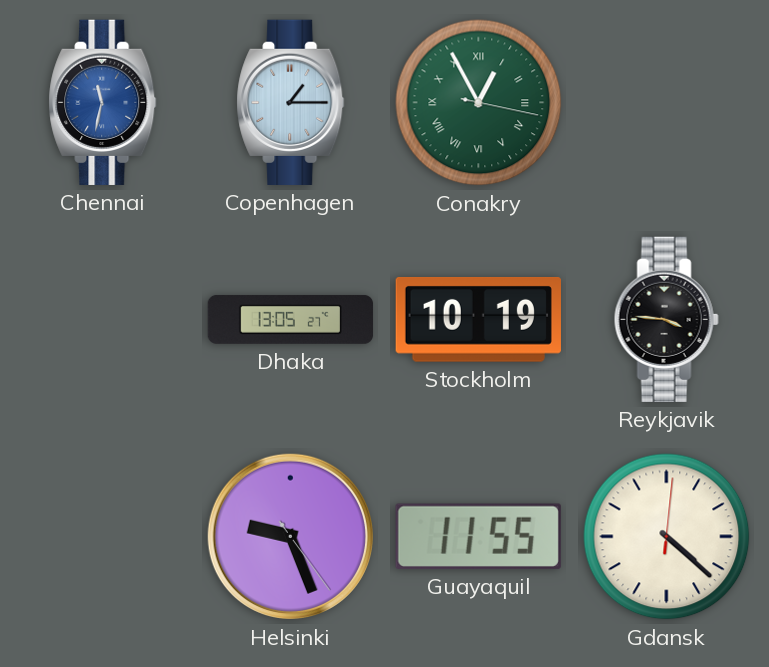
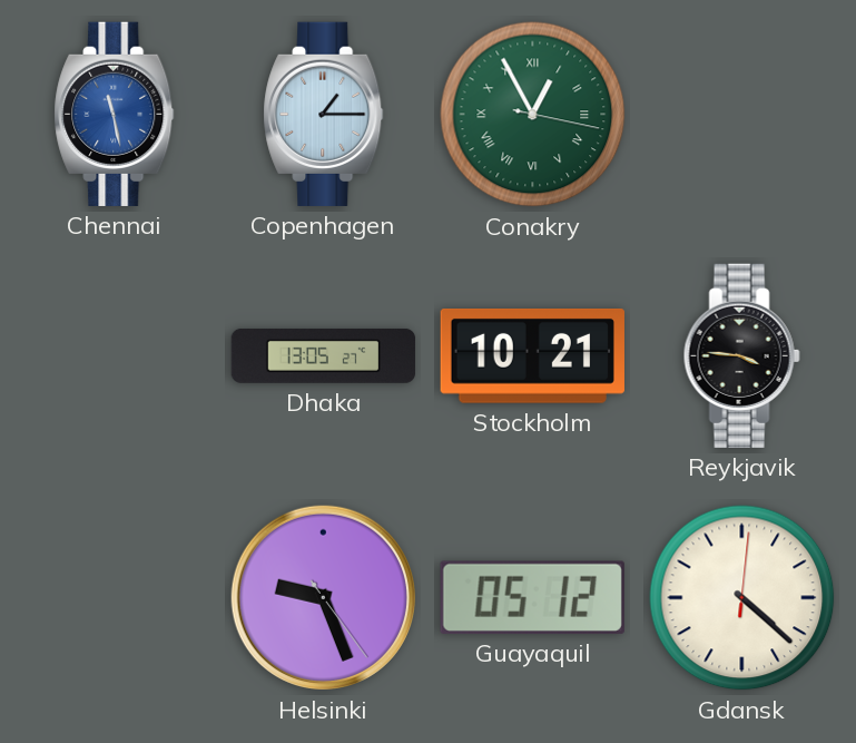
Chennai: 11:32 -> 11:28
Stockholm: 10:19 -> 10:21
Guayaquil: 11:55 -> 05:12
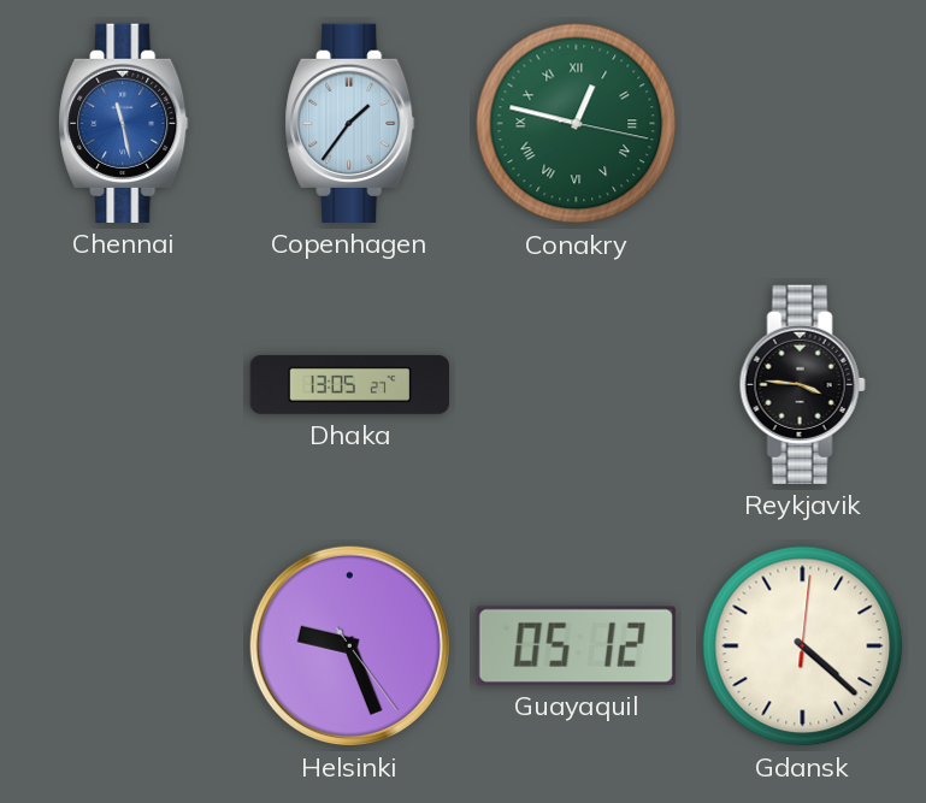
Copenhagen: 1:15 -> 1:36
Conakry: 12:55 -> 12:47
Stockholm: 10:21 -> none
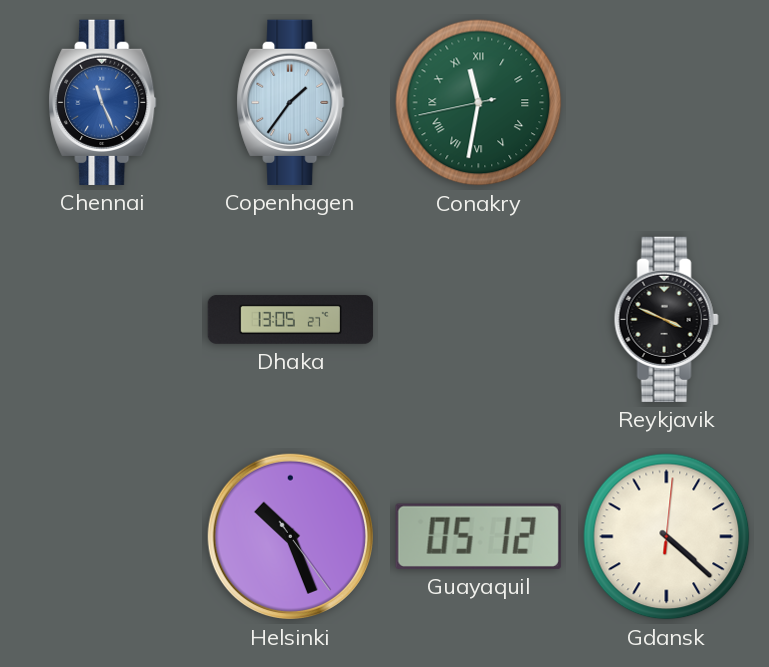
Chennai: 11:28 -> 11:26
Conakry: 12:47 -> 11:31
Reykjavik: 3:46 -> 3:49
Helsinki: 9:26 -> 10:26
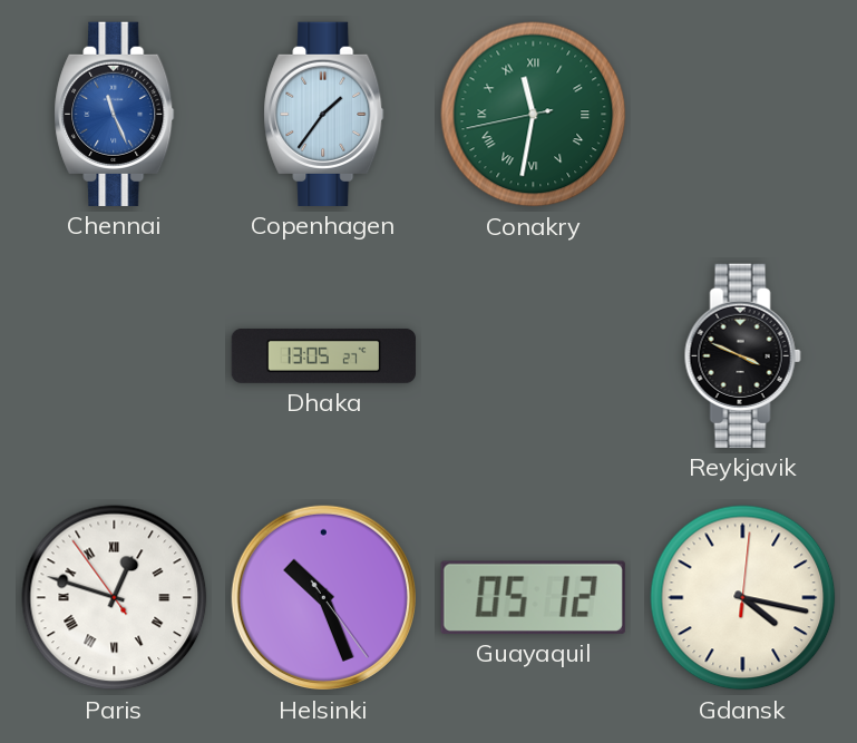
Paris: none -> 12:47
Gdansk: 4:22 -> 4:17
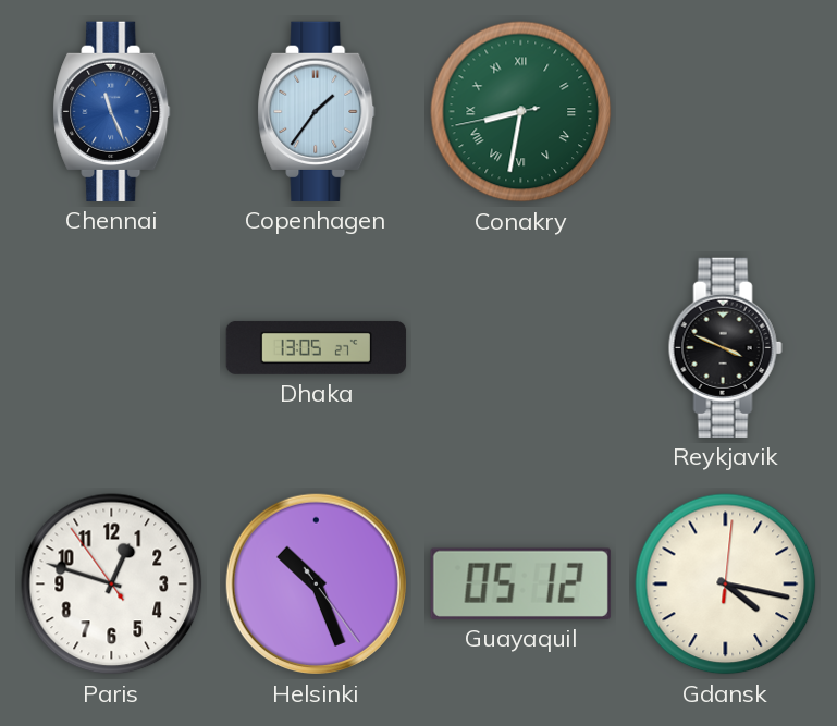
Conakry: 11:31 -> 8:31
Paris numerals: Roman -> Arabic
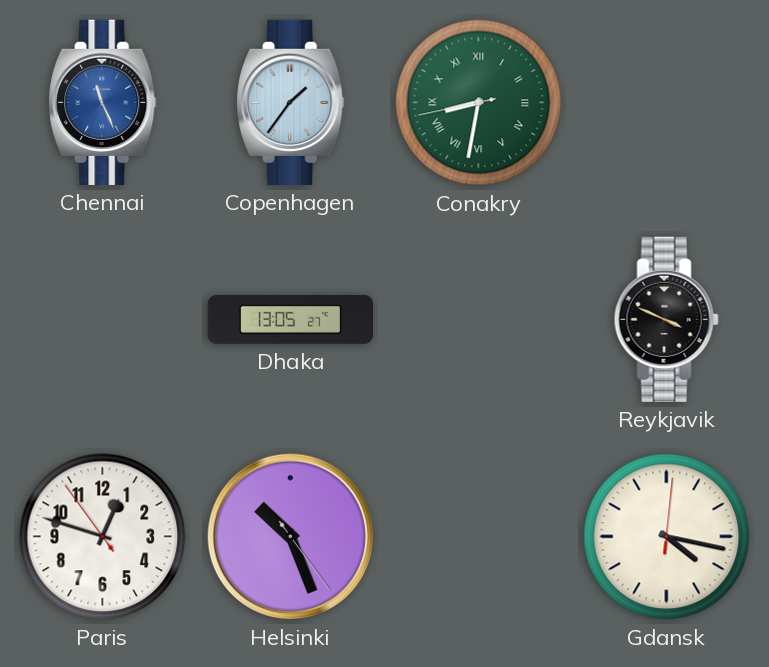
Guayaquil: 05:12 -> none
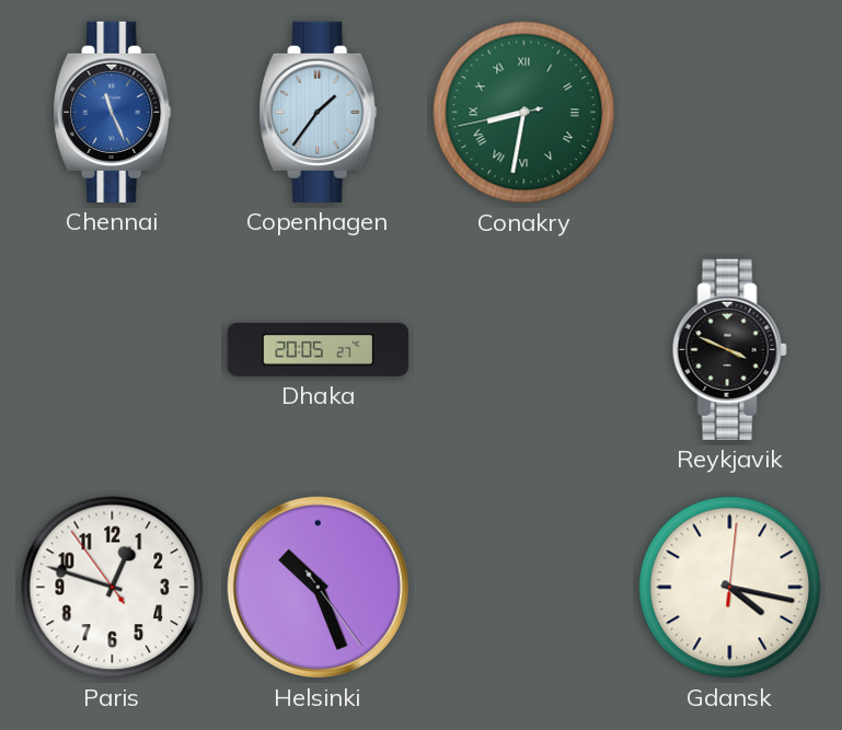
Dhaka: 13:05 -> 20:05
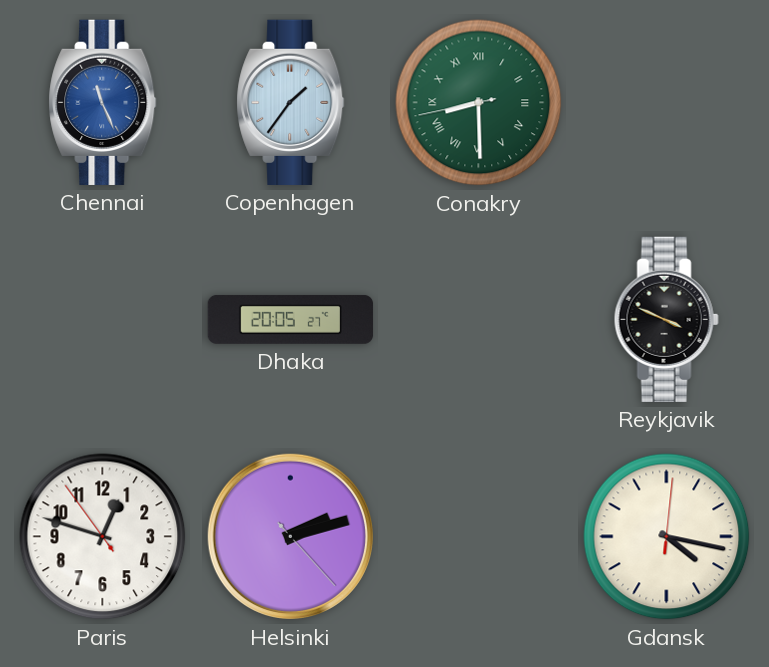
Conakry: 8:31 -> 8:29
Helsinki: 10:26 -> 2:12
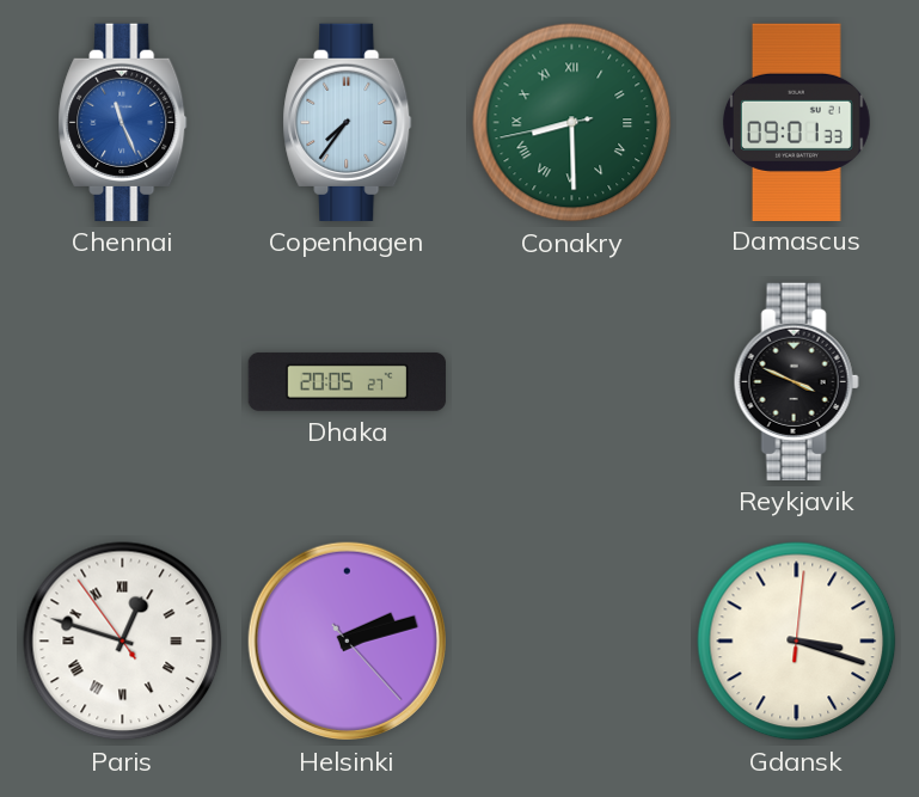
Copenhagen: 1:36 -> 7:36
Damascus: none -> 09:01
Paris numerals: Arabic -> Roman
Gdansk: 4:17 -> 3:18
